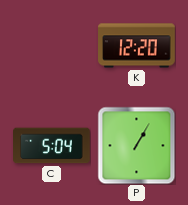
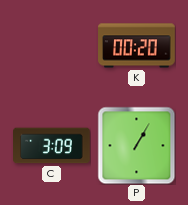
K: 12:20 -> 00:20
C: 5:04 -> 3:09
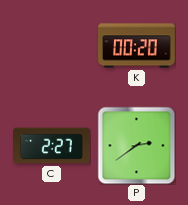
C: 3:09 -> 2:27
P: 1:05 -> 2:39
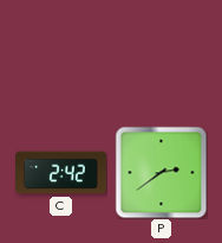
K: 00:20 -> none
C: 2:27 -> 2:42
